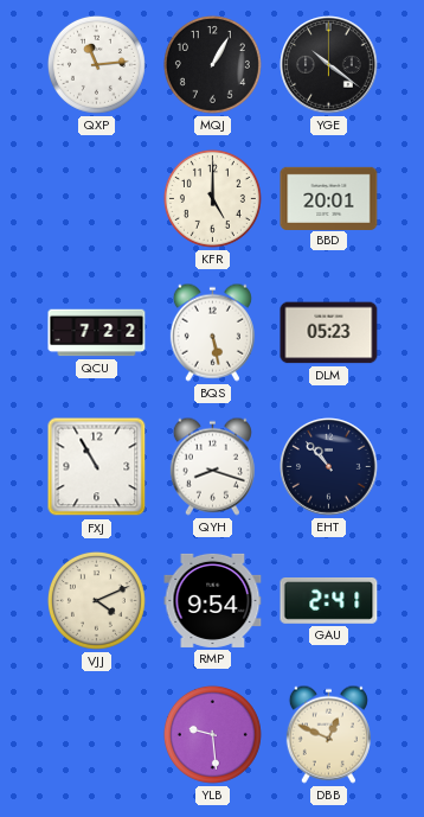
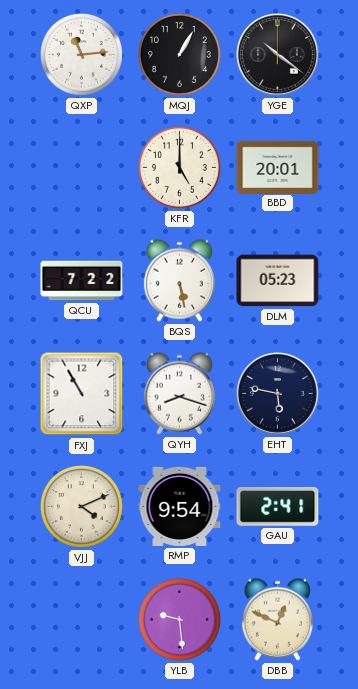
EHT: 10:53 -> 5:47
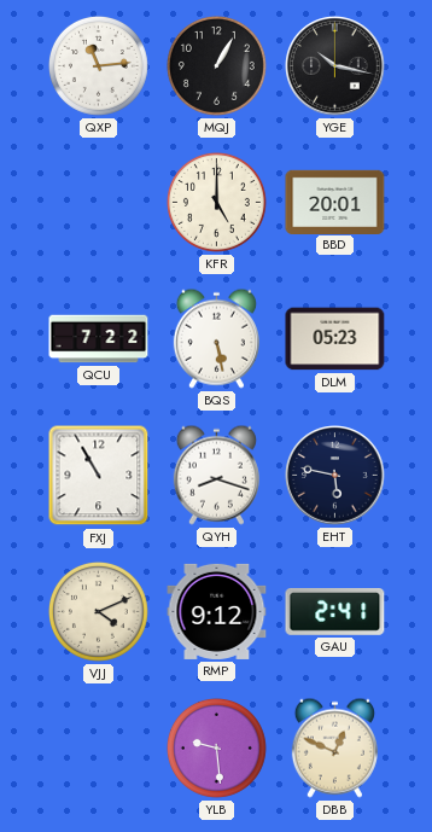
YGE: 10:21 -> 10:17
RMP: 9:54 -> 9:12
